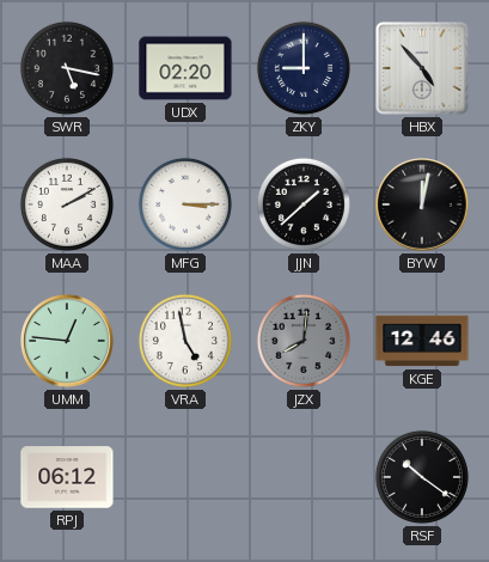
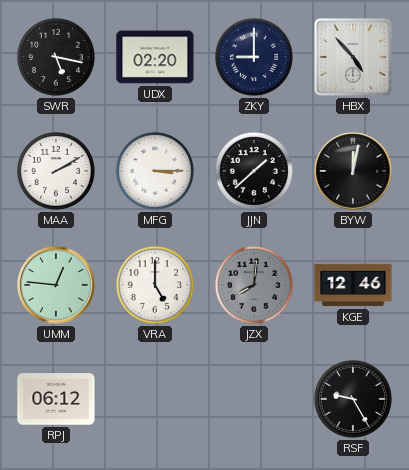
VRA: 4:58 -> 5:00
RSF: 10:21 -> 9:25
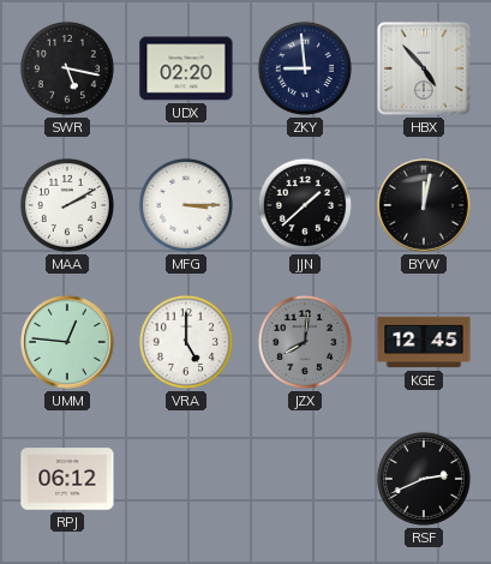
ZKY: 9:00 -> 8:59
KGE: 12:46 -> 12:45
RSF: 9:25 -> 2:41
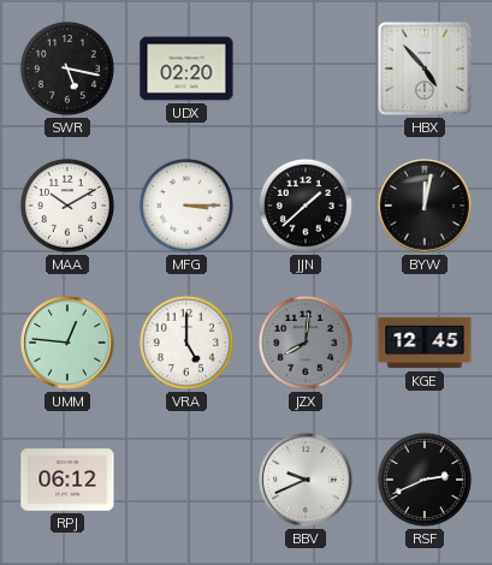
ZKY: 8:59 -> none
MAA: 2:10 -> 10:10
BBV: none -> 9:41
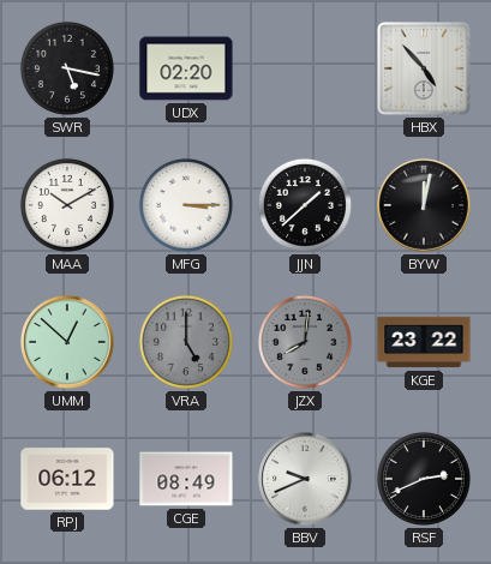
UMM: 12:46 -> 12:52
VRA dial: white -> grey
KGE: 12:45 -> 23:22
CGE: none -> 08:49
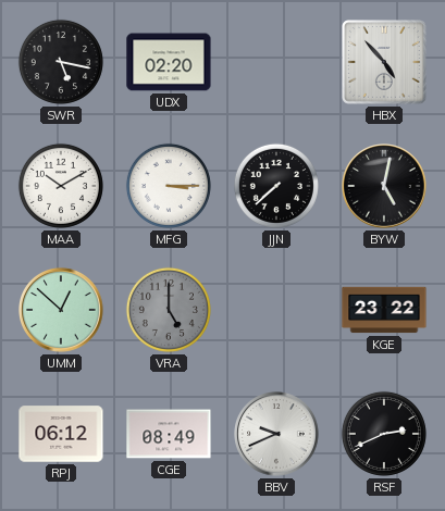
JJN: 1:38 -> 7:38
BYW: 12:02 -> 5:02
JZX: 8:01 -> none
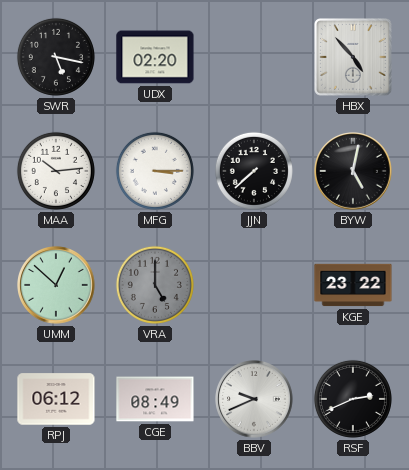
MAA: 10:10 -> 10:14
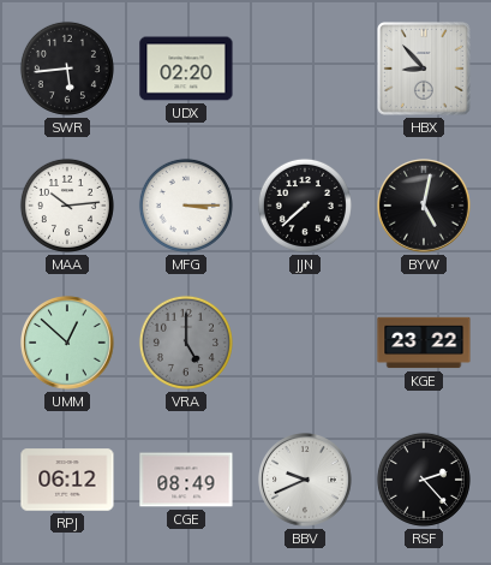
SWR: 5:17 -> 5:44
HBX: 4:53 -> 8:53
RSF: 2:41 -> 2:23
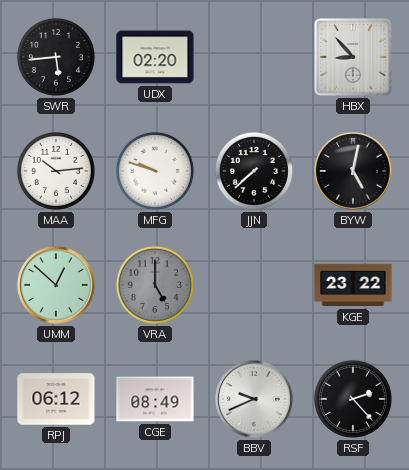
MFG: 3:15 -> 9:48
